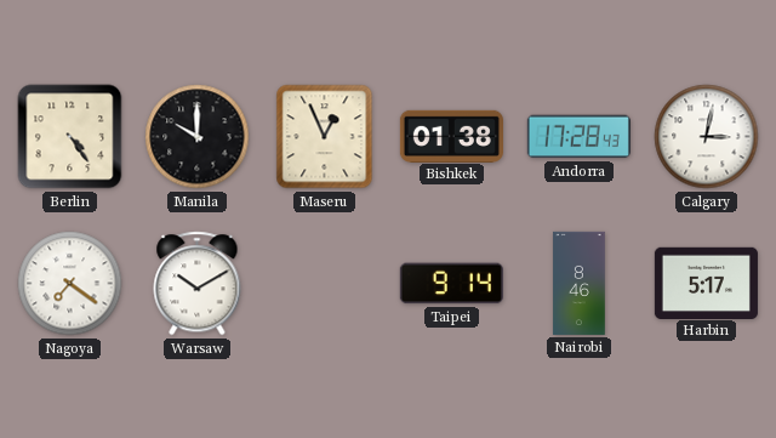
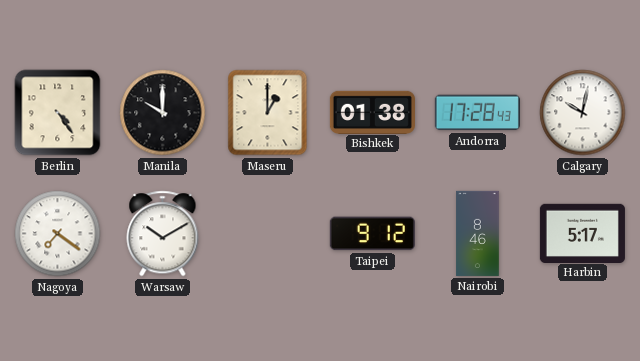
Maseru: 12:56 -> 1:00
Calgary: 3:02 -> 10:02
Taipei: 9:14 -> 9:12
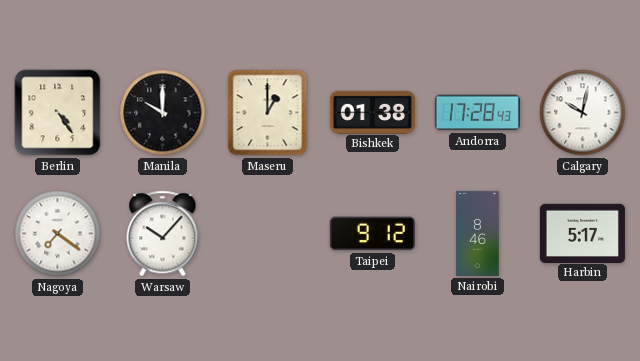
Warsaw: 10:10 -> 10:07
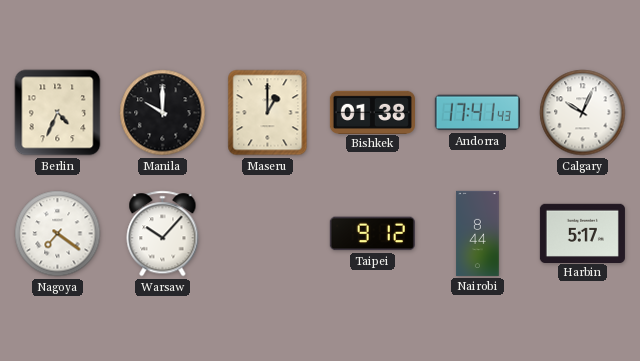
Berlin: 4:24 -> 4:34
Andorra: 17:28 -> 17:41
Calgary: 10:02 -> 10:04
Nairobi: 8:46 -> 8:44
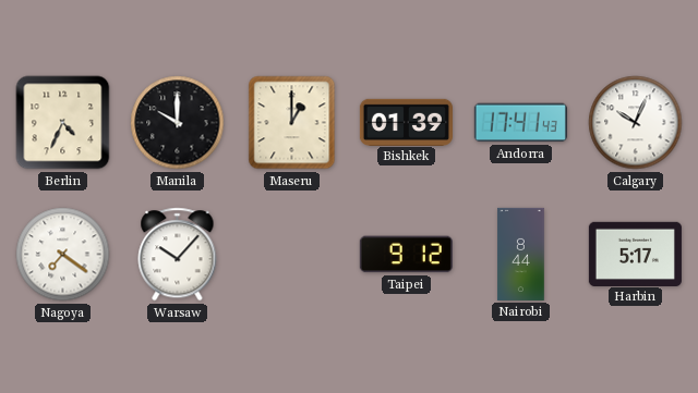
Bishkek: 01:38 -> 01:39
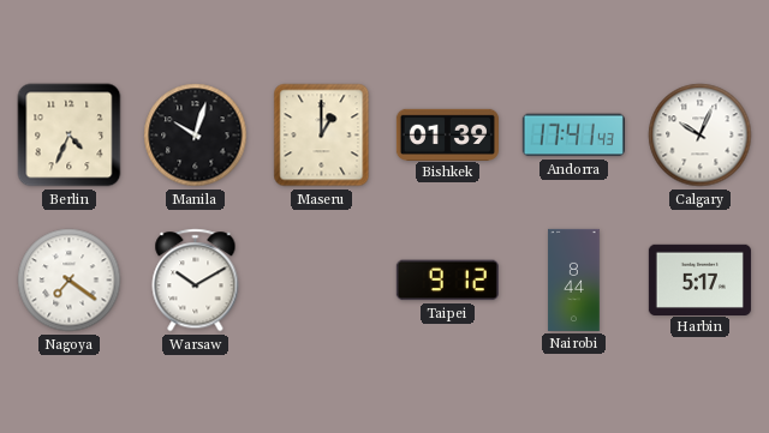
Manila: 10:00 -> 10:03
Warsaw: 10:07 -> 10:10
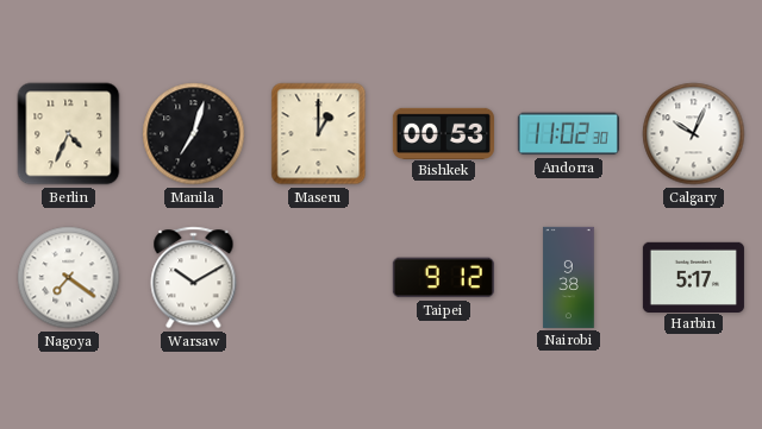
Manila: 10:03 -> 7:03
Bishkek: 01:39 -> 00:53
Andorra: 17:41 -> 11:02
Nairobi: 8:44 -> 9:38
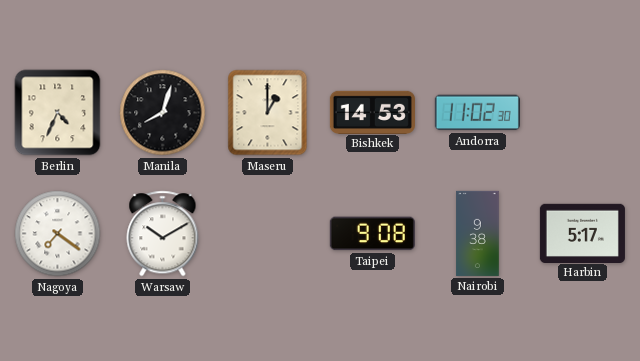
Manila: 7:03 -> 8:03
Bishkek: 00:53 -> 14:53
Calgary: 10:04 -> none
Taipei: 9:12 -> 9:08
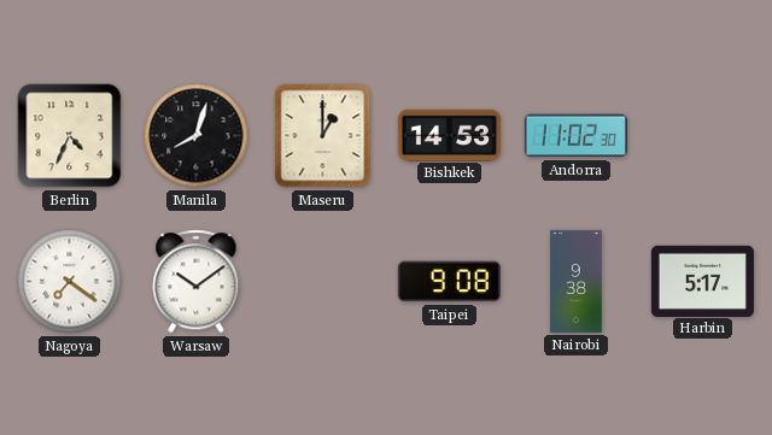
Warsaw: 10:10 -> 10:09
